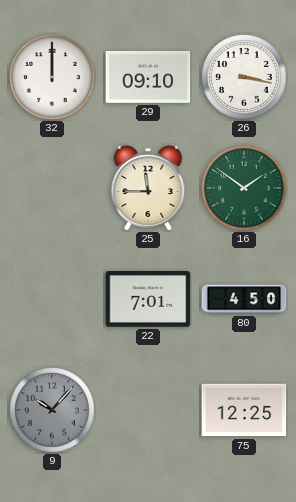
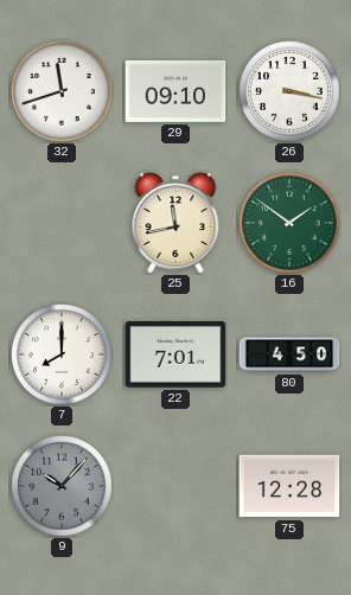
32: 12:00 -> 11:42
25: 11:45 -> 11:43
7: none -> 8:00
75: 12:25 -> 12:28
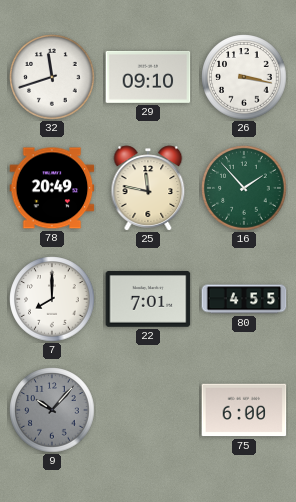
78: none -> 20:49
25: 11:43 -> 11:47
16: 1:51 -> 1:53
80: 4:50 -> 4:55
75: 12:28 -> 6:00
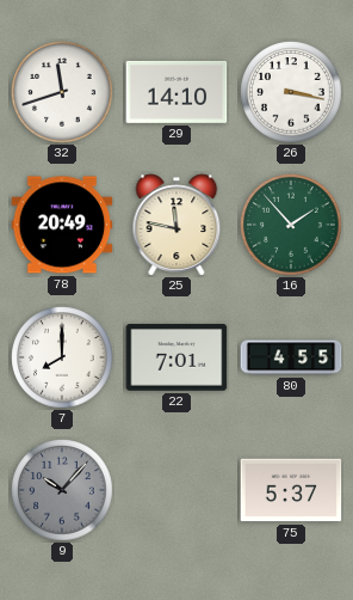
29: 09:10 -> 14:10
75: 6:00 -> 5:37
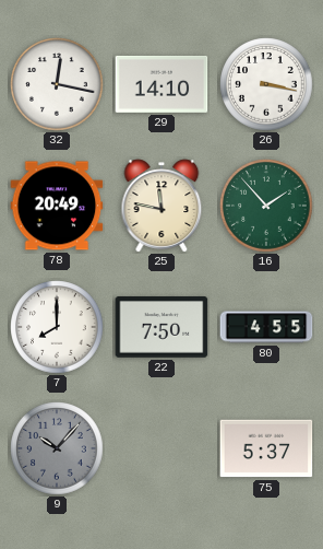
32: 11:42 -> 12:17
22: 7:01 -> 7:50
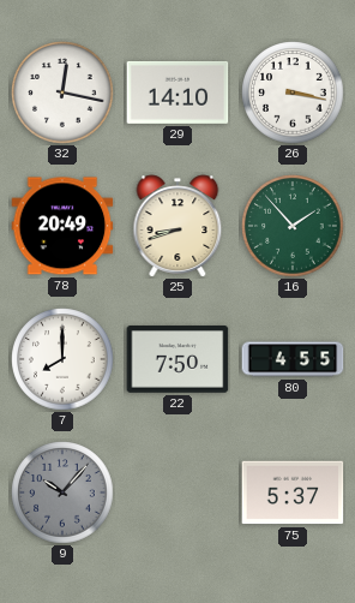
25: 11:47 -> 8:42
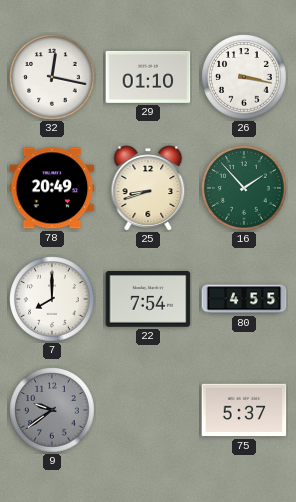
29: 14:10 -> 01:10
22: 7:50 -> 7:54
9: 10:07 -> 9:39
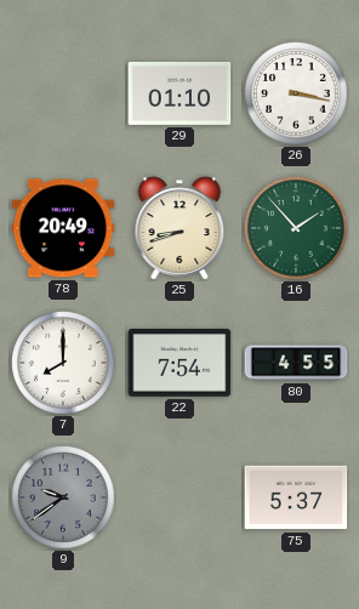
32: 12:17 -> none
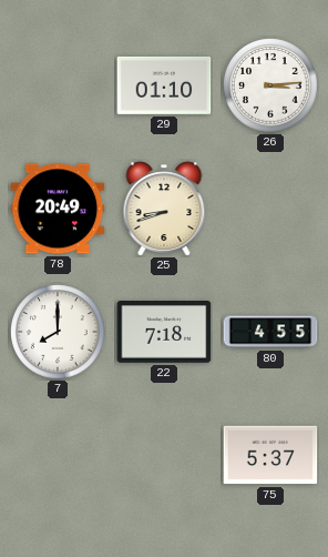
26: 3:17 -> 3:14
16: 1:53 -> none
22: 7:54 -> 7:18
9: 9:39 -> none
